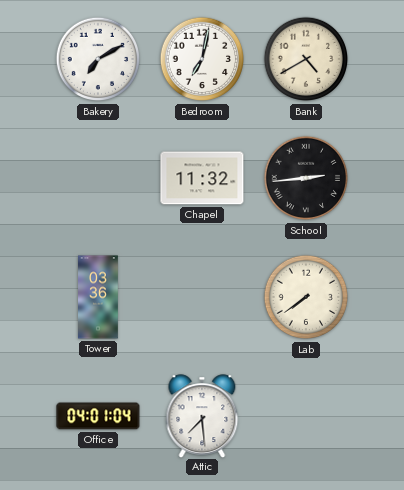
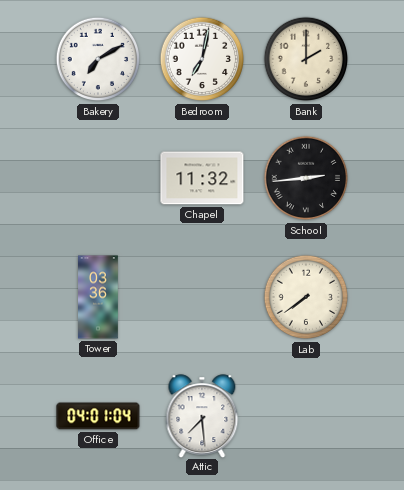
Bank: 4:40 -> 2:00
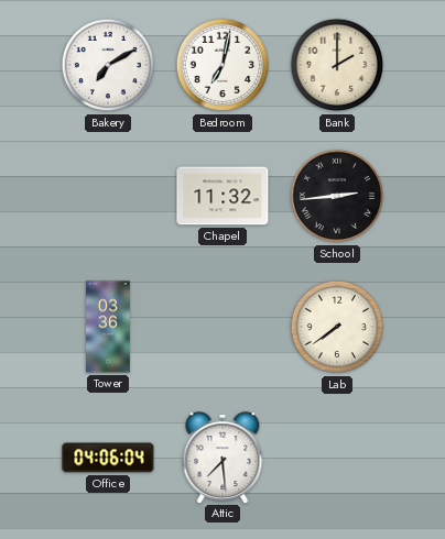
Office: 04:01 -> 04:06
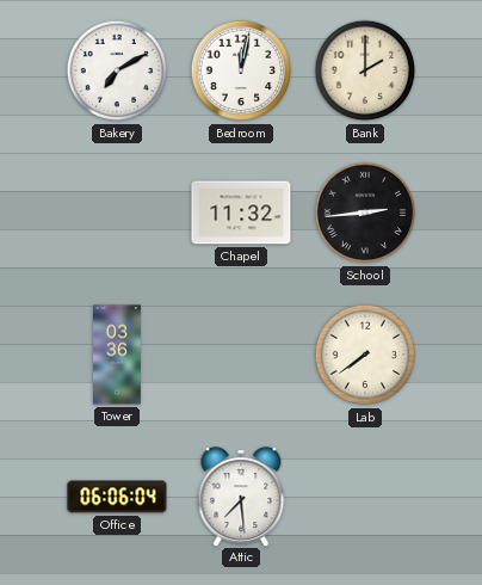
Bedroom: 7:02 -> 12:02
Office: 04:06 -> 06:06
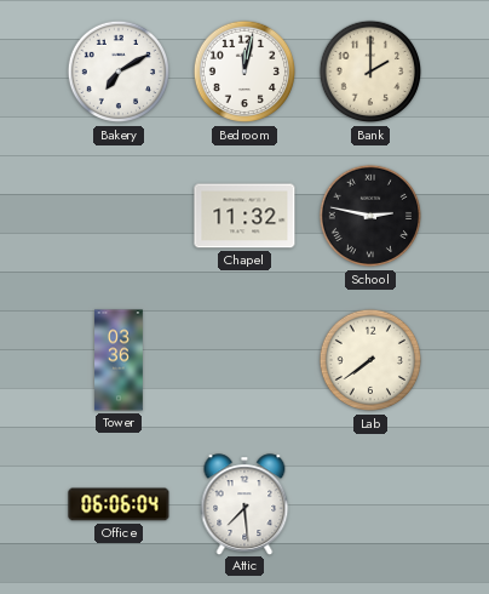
School: 2:44 -> 2:47
